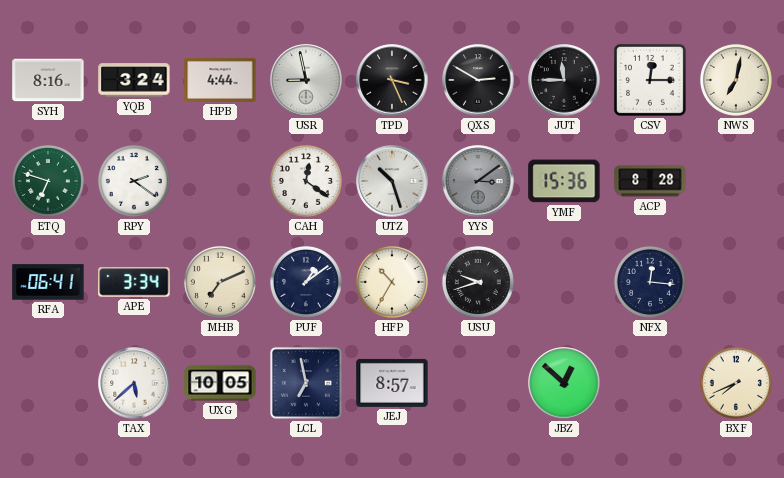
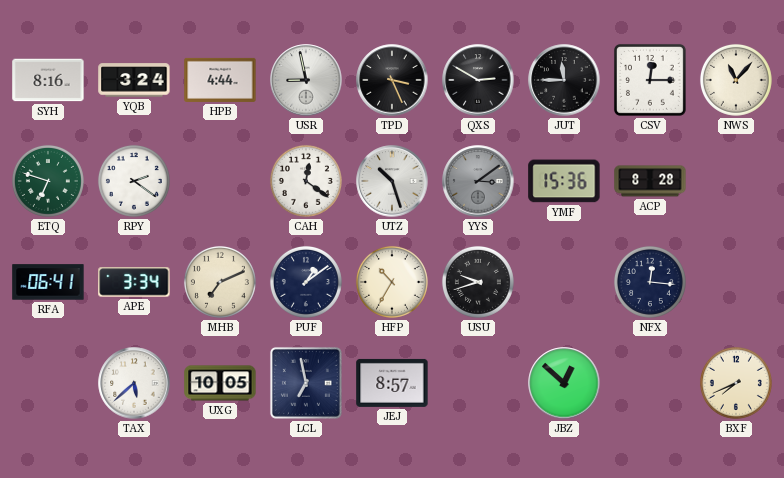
NWS: 7:02 -> 11:07
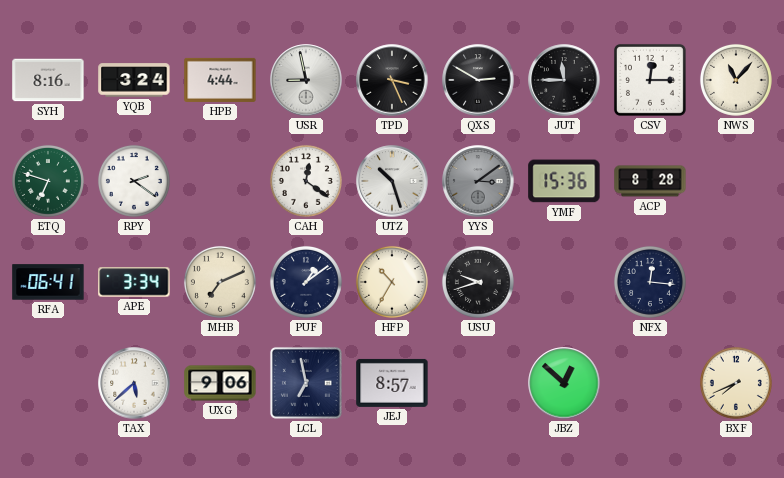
UXG: 10:05 -> 9:06
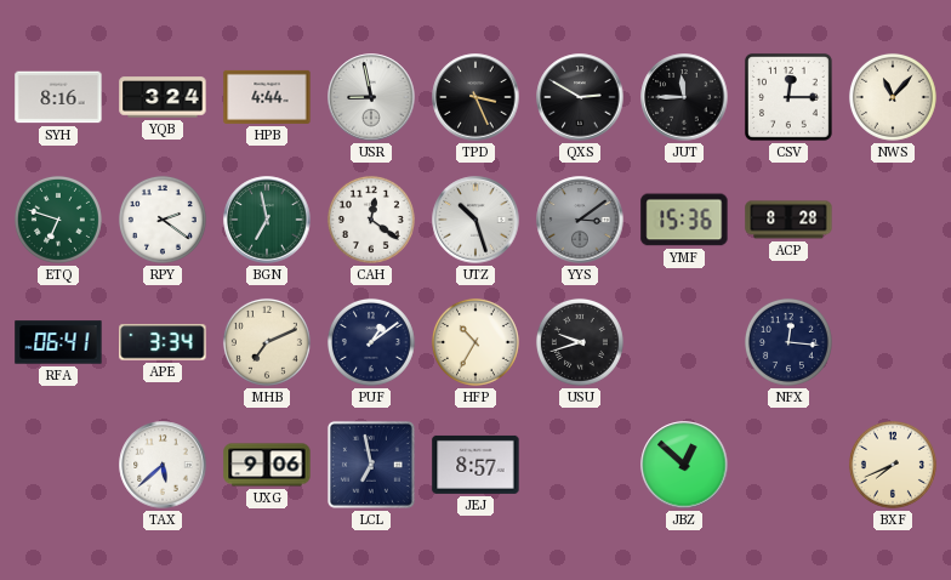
BGN: none -> 6:58
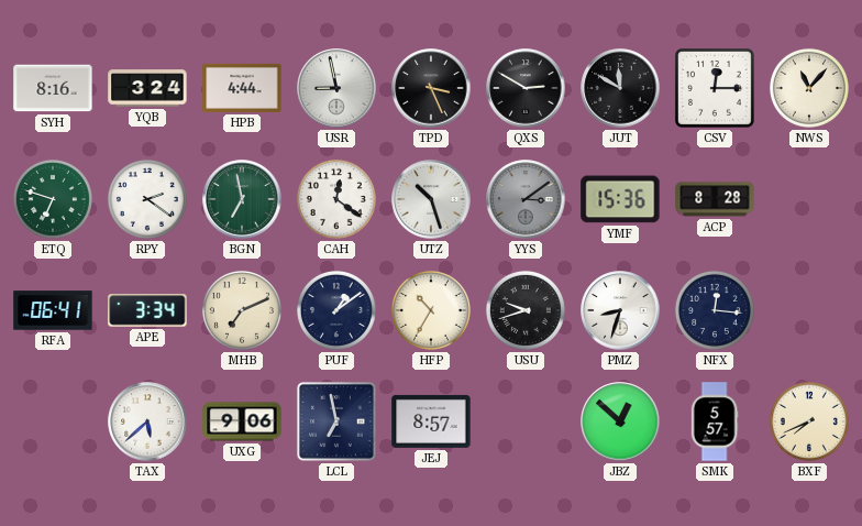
JUT: 11:45 -> 11:50
PMZ: none -> 8:33
SMK: none -> 5:57
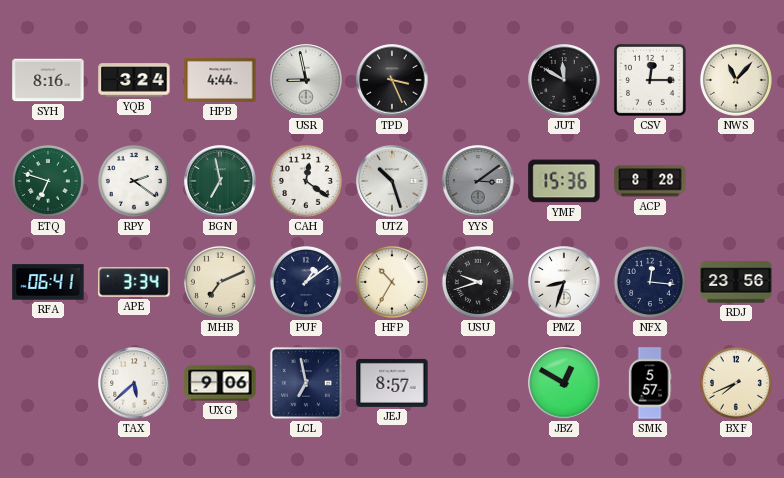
QXS: 2:50 -> none
RDJ: none -> 23:56
JBZ: 12:52 -> 12:50
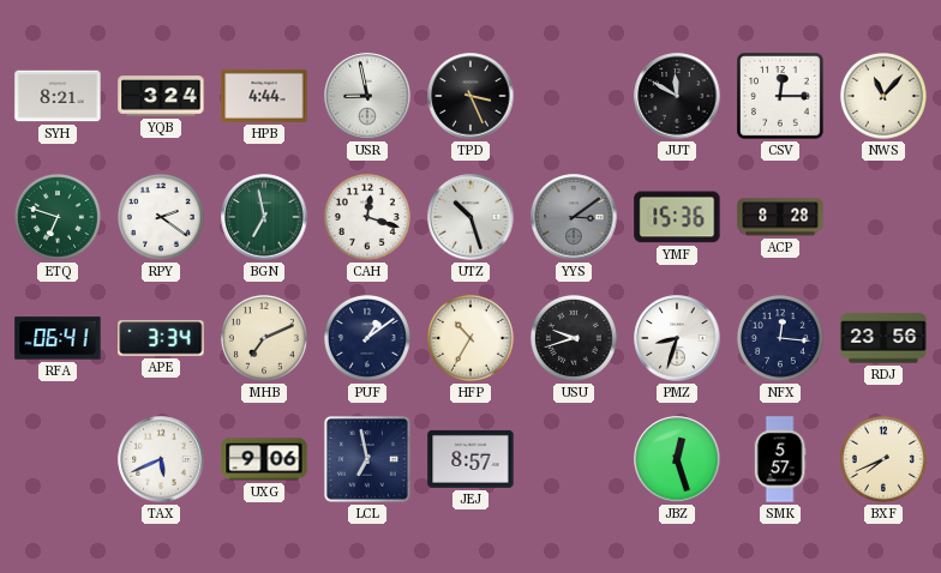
SYH: 8:16 -> 8:21
CAH: 12:21 -> 12:18
TAX: 5:38 -> 5:41
JBZ: 12:50 -> 12:27
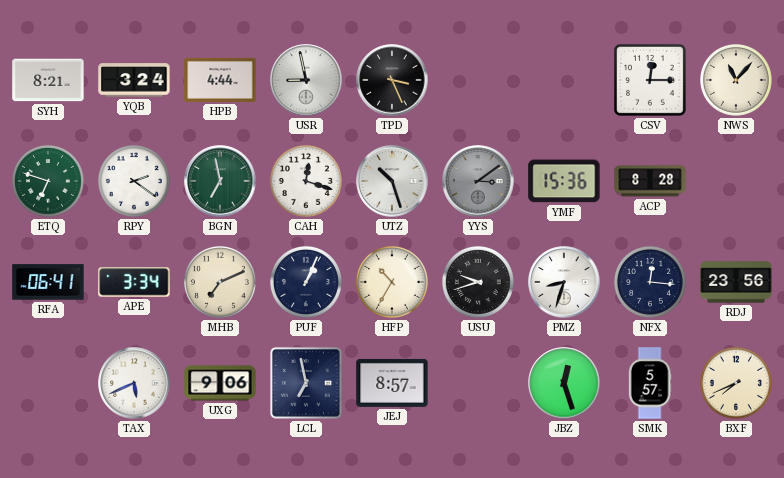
JUT: 11:50 -> none
PUF: 1:09 -> 1:04
